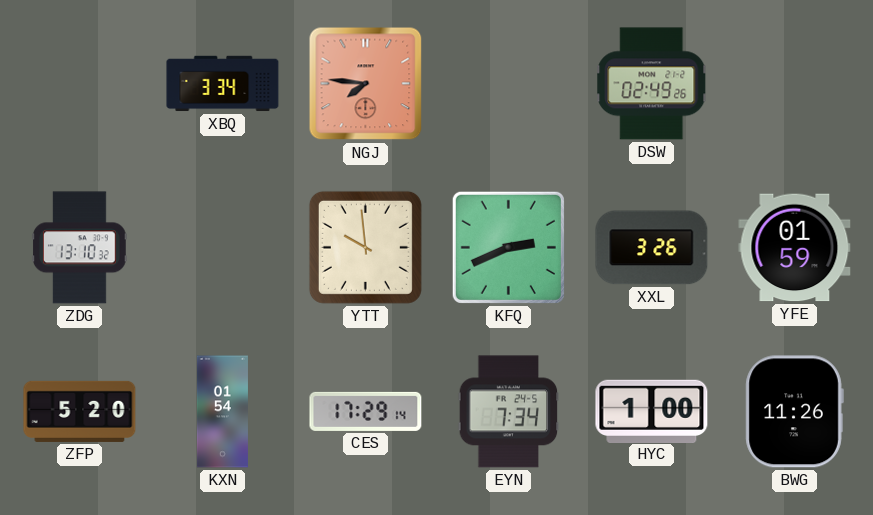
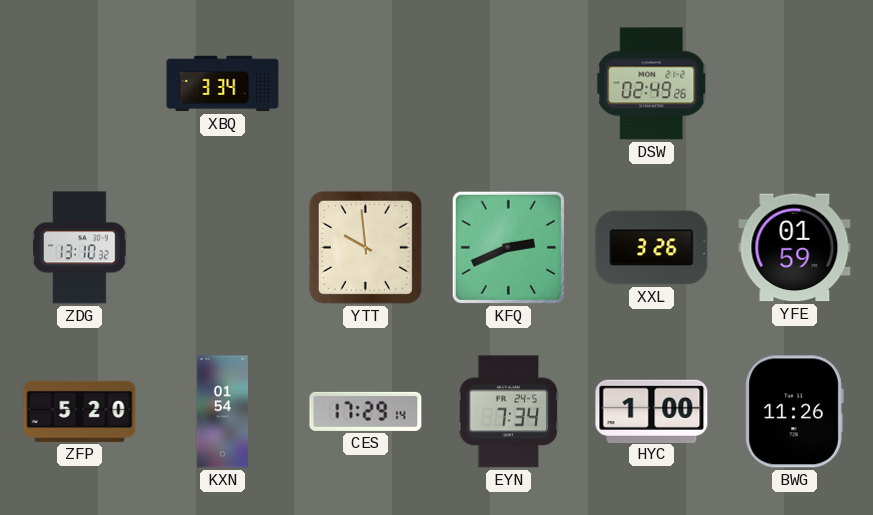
NGJ: 7:46 -> none
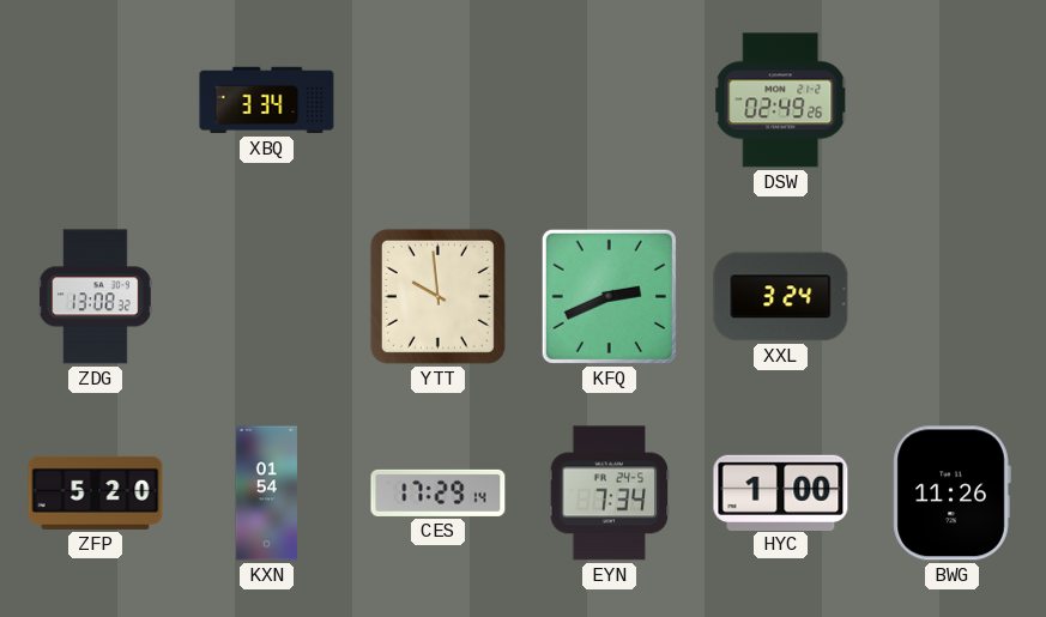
ZDG: 13:10 -> 13:08
XXL: 3:26 -> 3:24
YFE: 01:59 -> none
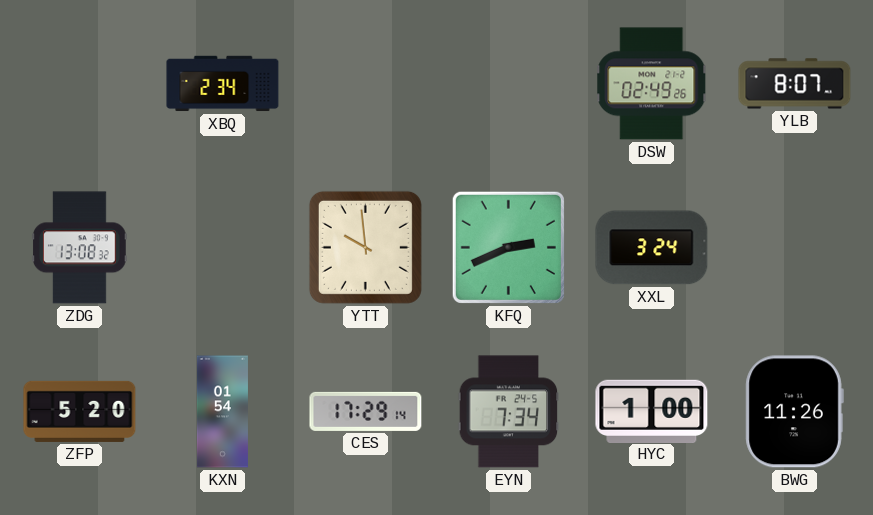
XBQ: 3:34 -> 2:34
YLB: none -> 8:07
